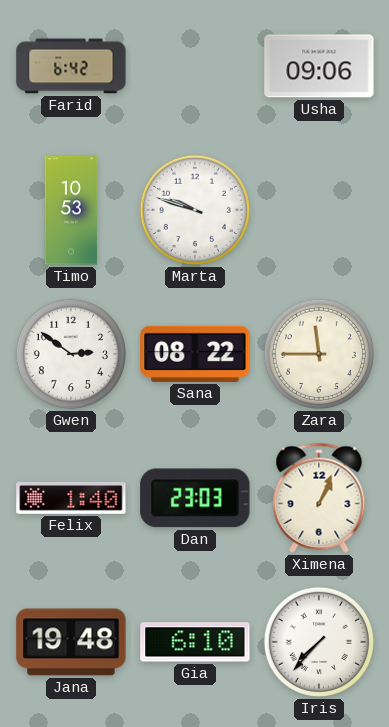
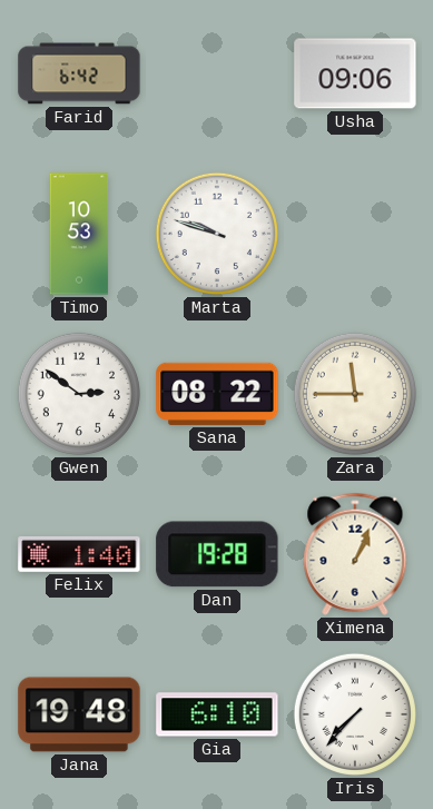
Dan: 23:03 -> 19:28
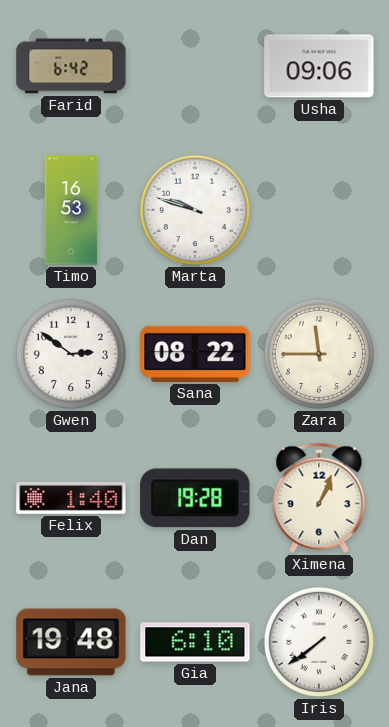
Timo: 10:53 -> 16:53
Iris: 7:37 -> 7:39
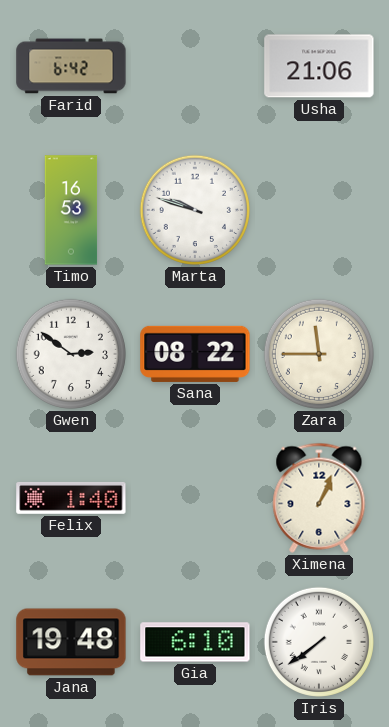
Usha: 09:06 -> 21:06
Dan: 19:28 -> none
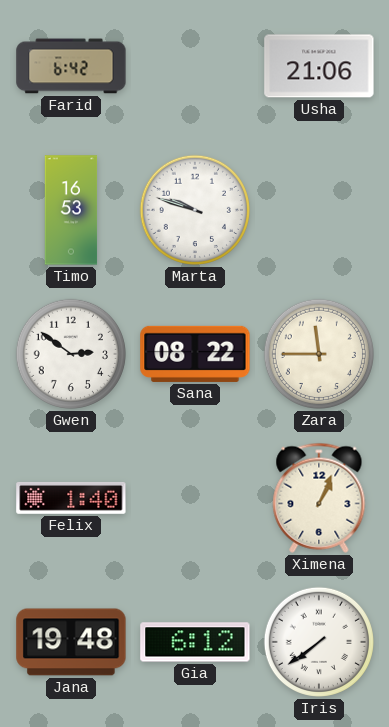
Gia: 6:10 -> 6:12
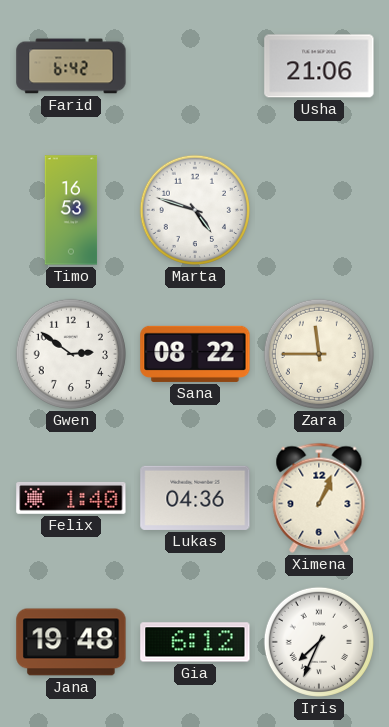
Marta: 9:48 -> 4:48
Lukas: none -> 04:36
Iris: 7:39 -> 7:34
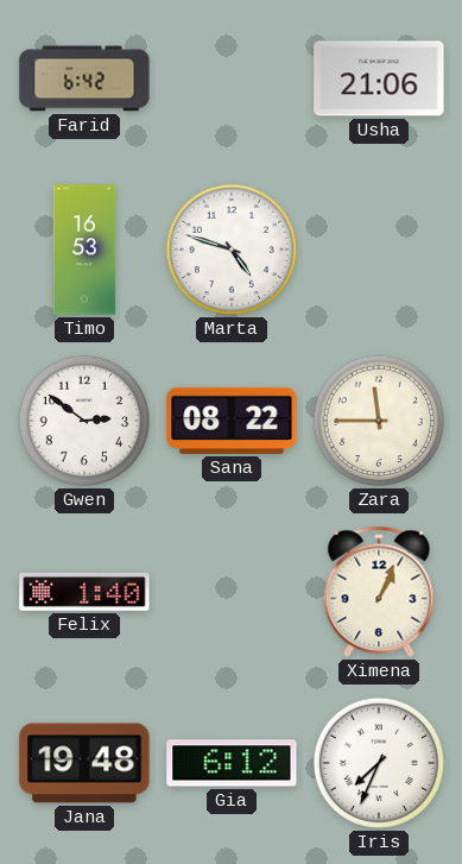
Lukas: 04:36 -> none
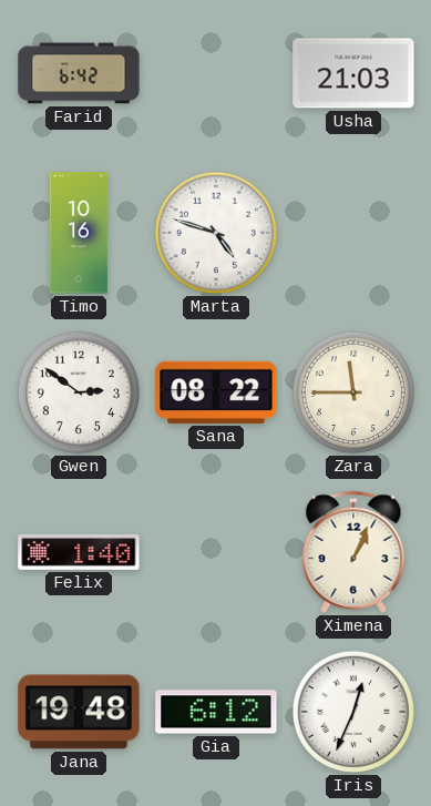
Usha: 21:06 -> 21:03
Timo: 16:53 -> 10:16
Iris: 7:34 -> 12:34
